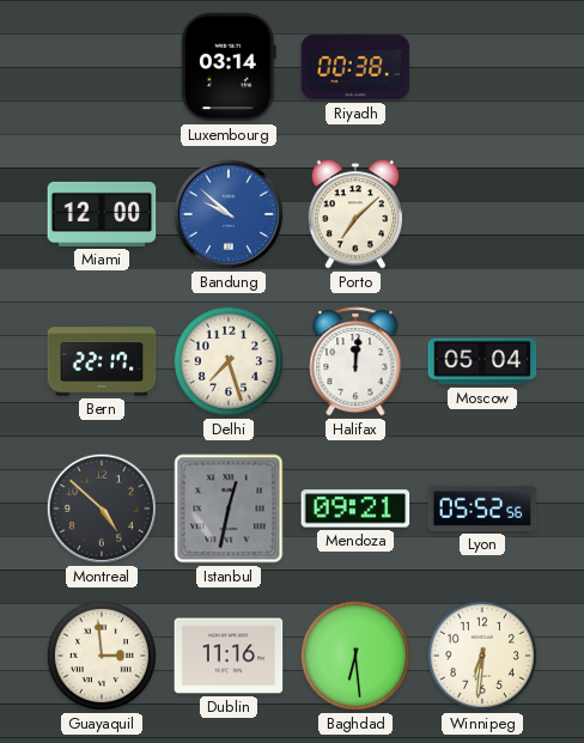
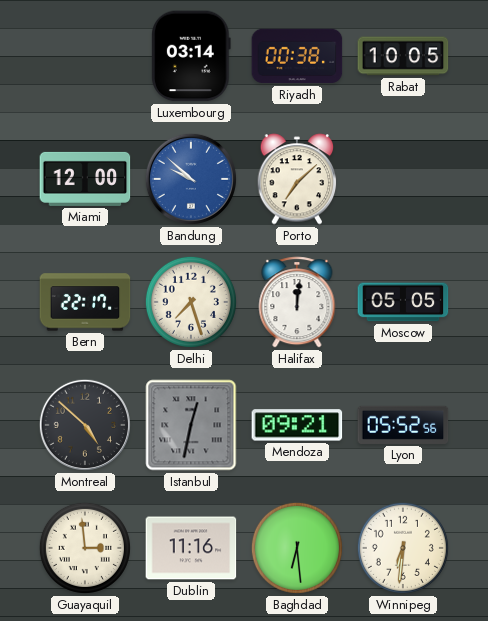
Rabat: none -> 10:05
Moscow: 05:04 -> 05:05
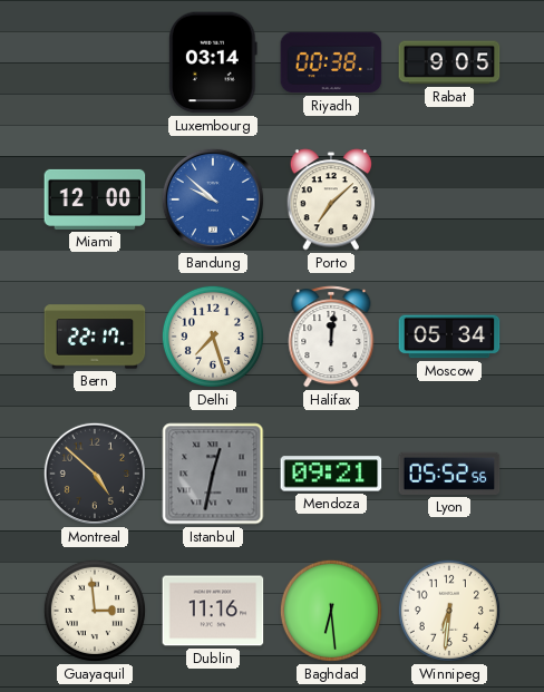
Rabat: 10:05 -> 9:05
Moscow: 05:05 -> 05:34
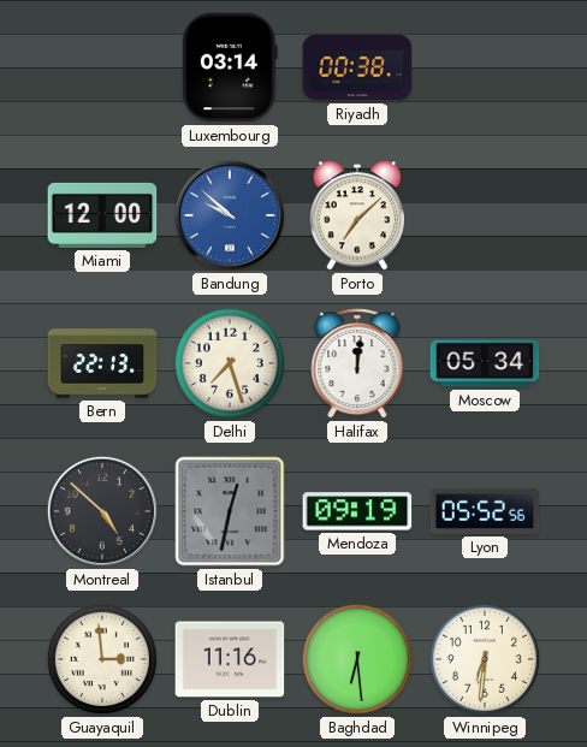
Rabat: 9:05 -> none
Bern: 22:17 -> 22:13
Mendoza: 09:21 -> 09:19
